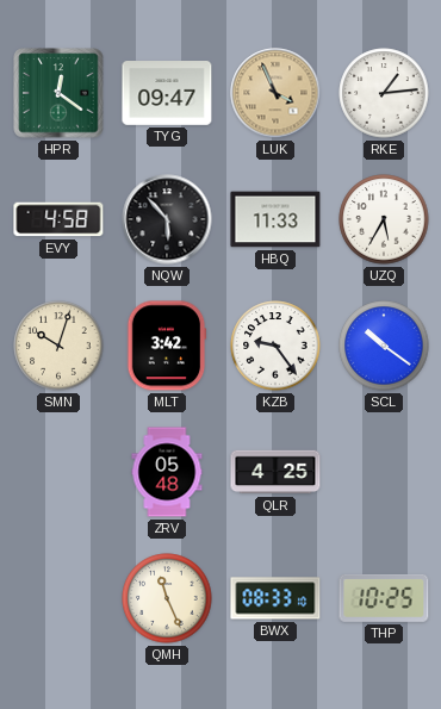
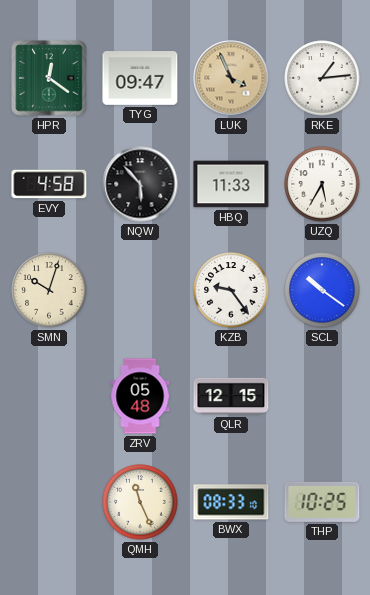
MLT: 3:42 -> none
QLR: 4:25 -> 12:15
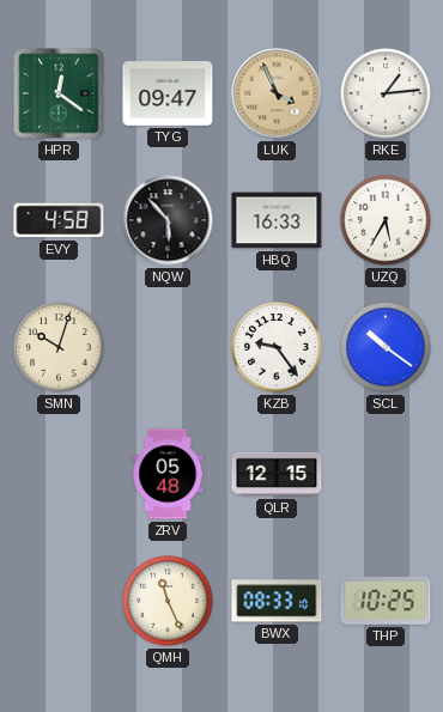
HBQ: 11:33 -> 16:33
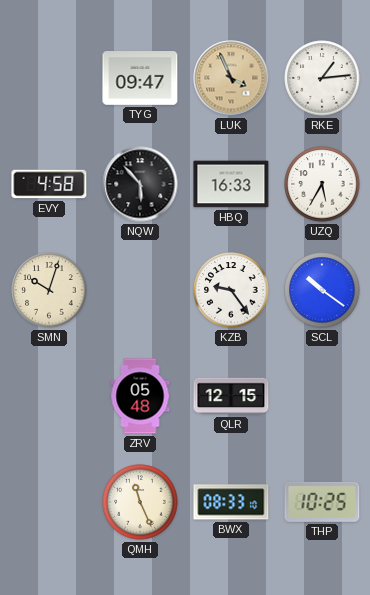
HPR: 12:21 -> none
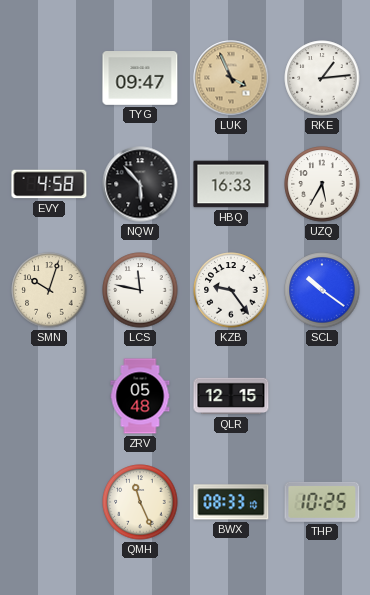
LCS: none -> 11:47
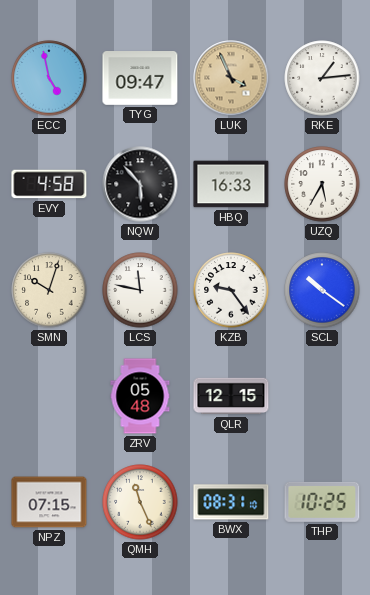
ECC: none -> 4:58
NPZ: none -> 07:15
BWX: 08:33 -> 08:31
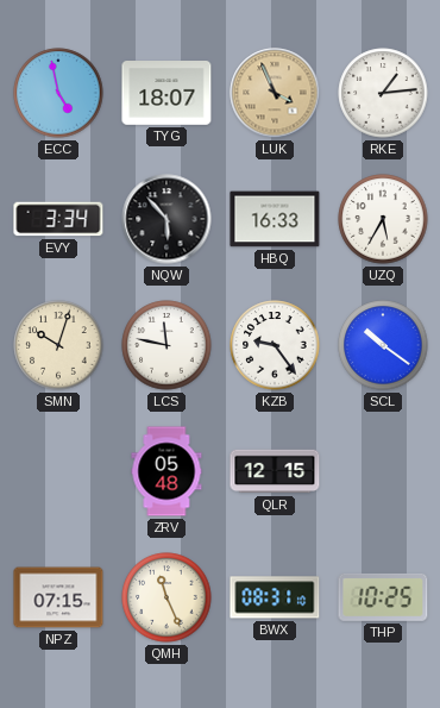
TYG: 09:47 -> 18:07
EVY: 4:58 -> 3:34
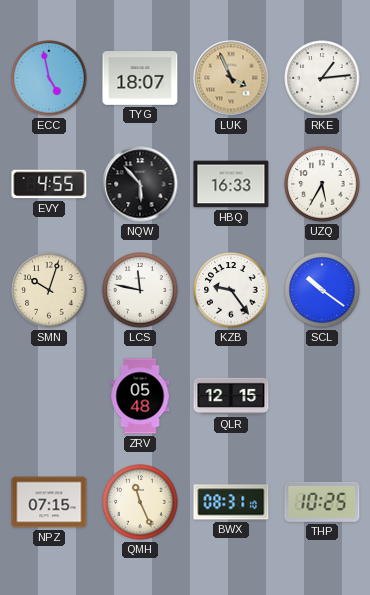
EVY: 3:34 -> 4:55
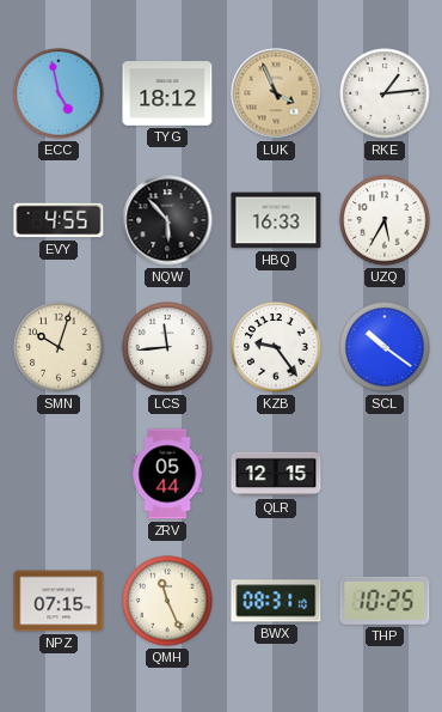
TYG: 18:07 -> 18:12
LCS: 11:47 -> 11:44
ZRV: 05:48 -> 05:44
